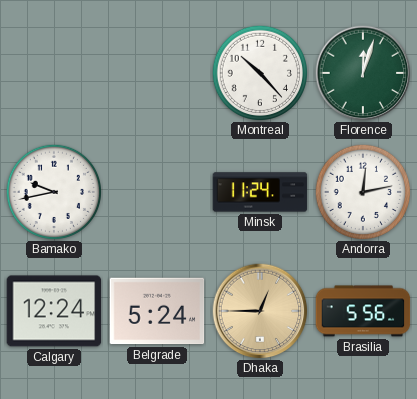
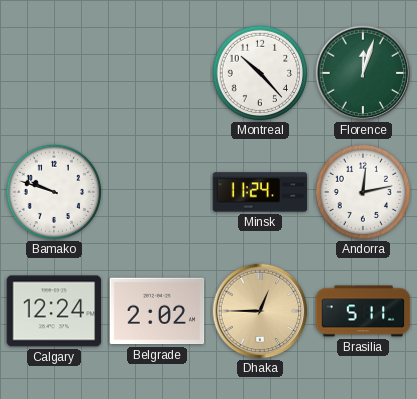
Bamako: 9:43 -> 9:48
Belgrade: 5:24 -> 2:02
Brasilia: 5:56 -> 5:11
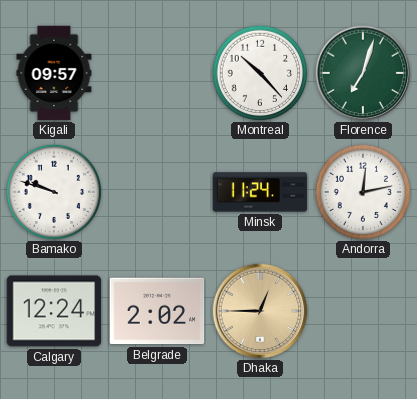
Kigali: none -> 09:57
Florence: 12:03 -> 7:03
Brasilia: 5:11 -> none
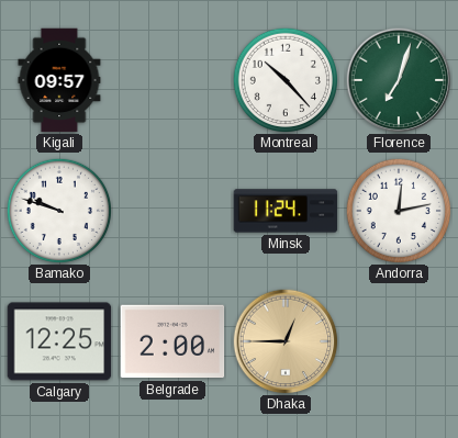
Calgary: 12:24 -> 12:25
Belgrade: 2:02 -> 2:00
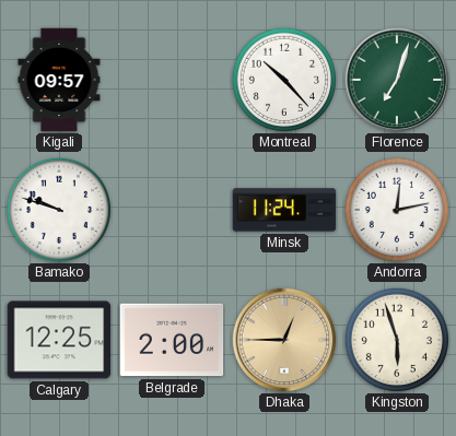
Kingston: none -> 5:57
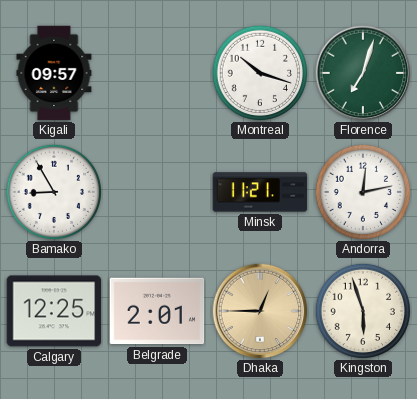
Montreal: 10:23 -> 10:18
Bamako: 9:48 -> 8:55
Minsk: 11:24 -> 11:21
Belgrade: 2:00 -> 2:01
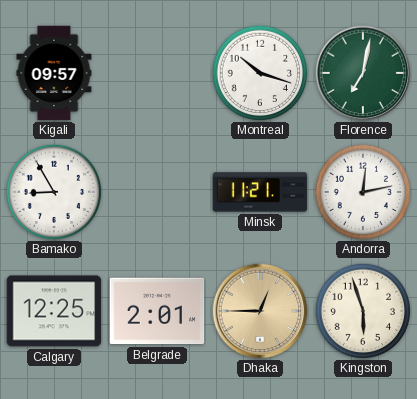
Florence: 7:03 -> 7:02
